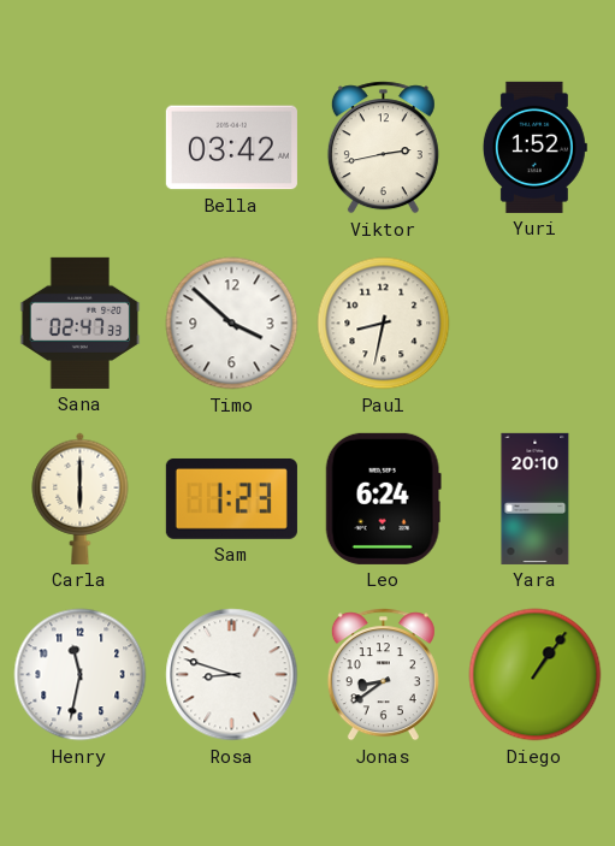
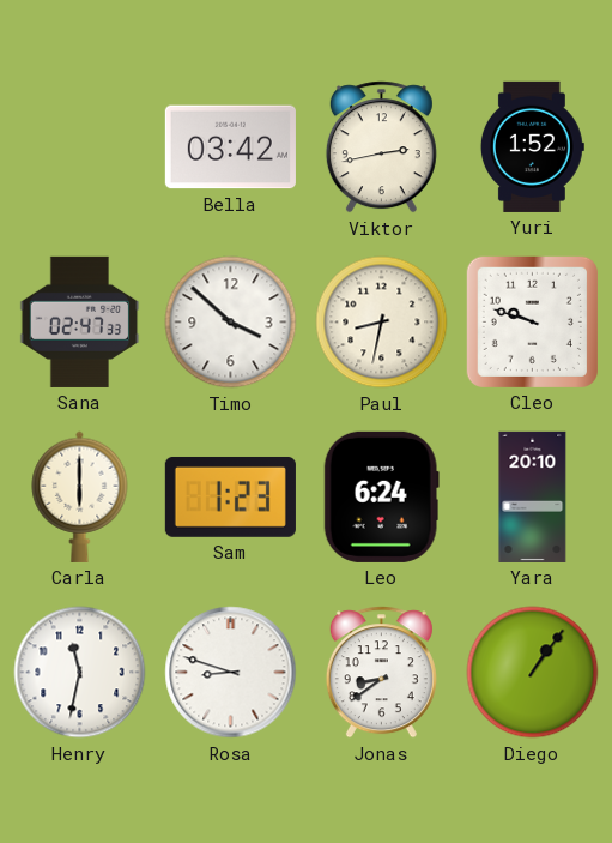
Cleo: none -> 9:48
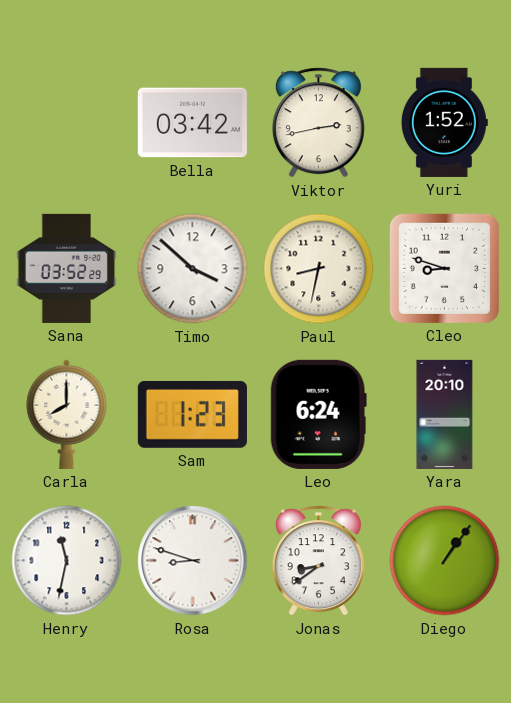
Sana: 02:47 -> 03:52
Cleo: 9:48 -> 8:48
Carla: 6:00 -> 8:00
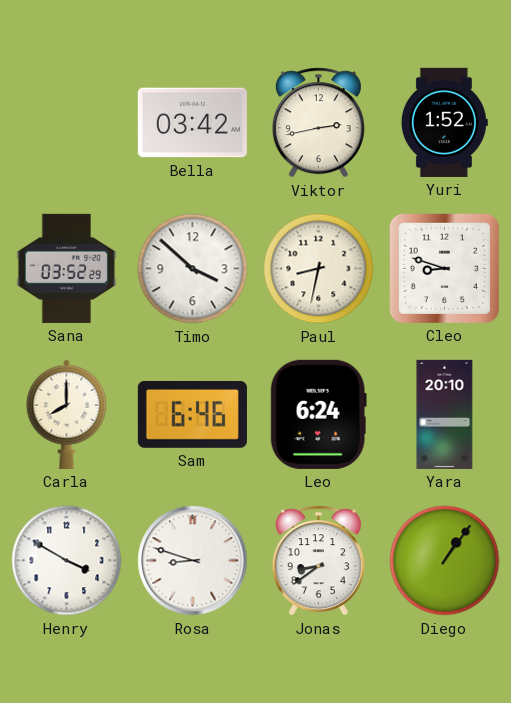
Sam: 1:23 -> 6:46
Henry: 11:32 -> 3:50
